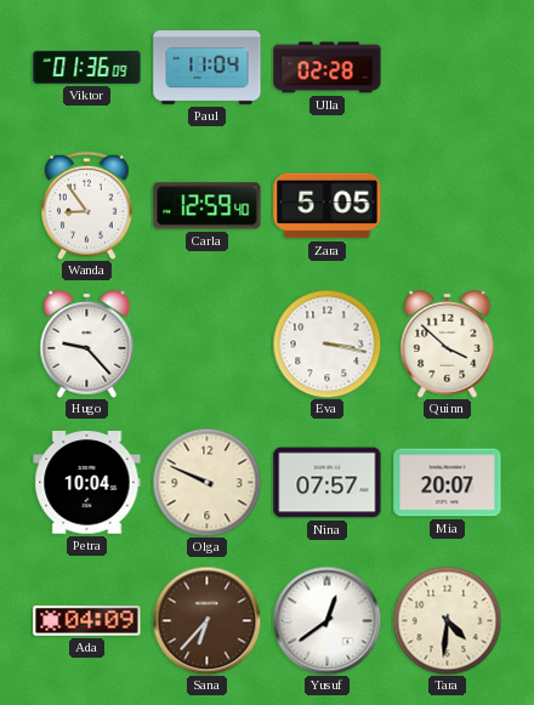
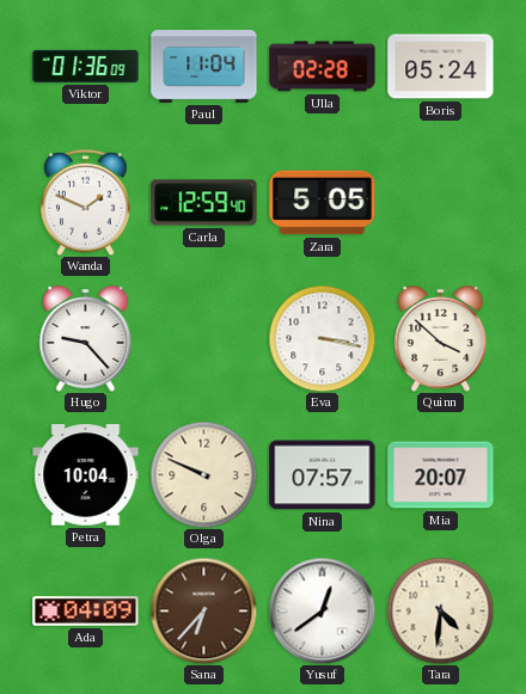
Boris: none -> 05:24
Wanda: 8:54 -> 1:49
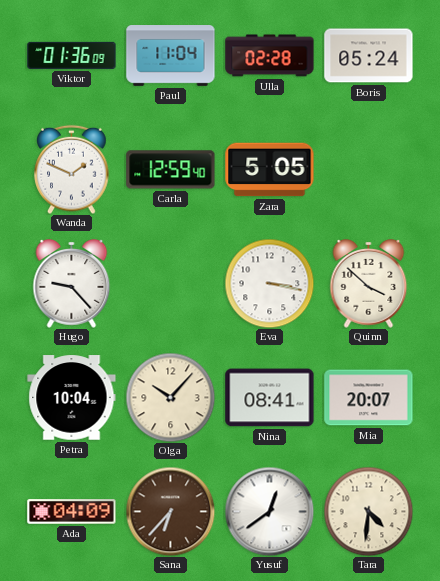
Olga: 9:49 -> 10:07
Nina: 07:57 -> 08:41
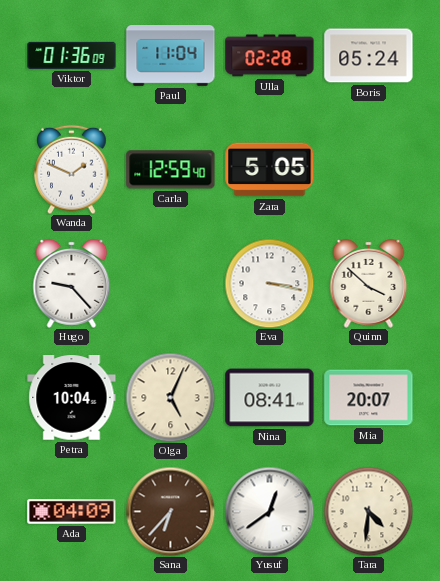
Olga: 10:07 -> 5:04
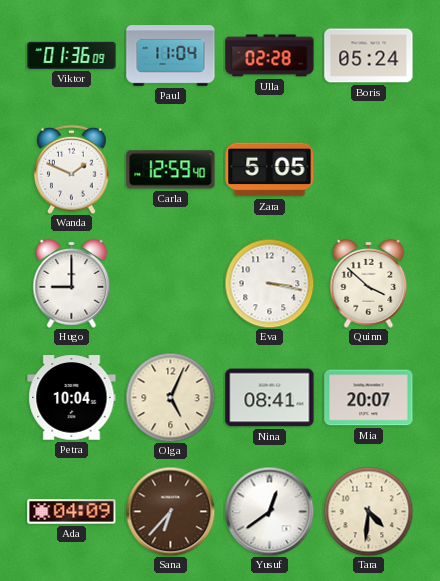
Hugo: 9:23 -> 9:00
